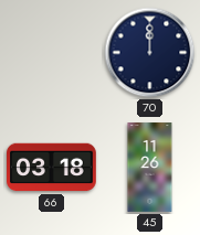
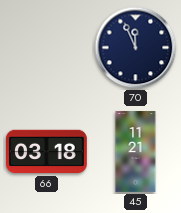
70: 12:00 -> 11:56
45: 11:26 -> 11:21
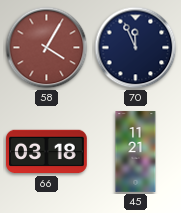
58: none -> 4:05
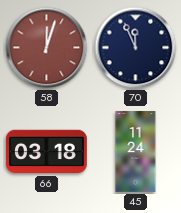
58: 4:05 -> 12:03
45: 11:21 -> 11:24
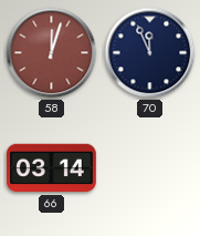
66: 03:18 -> 03:14
45: 11:24 -> none
